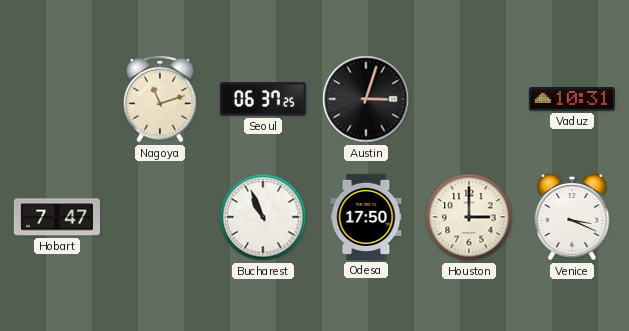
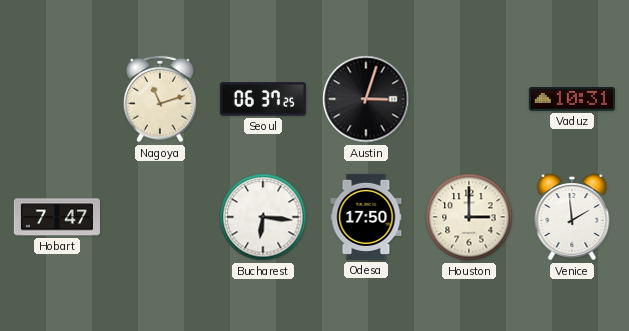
Bucharest: 10:56 -> 6:16
Venice: 3:19 -> 1:59
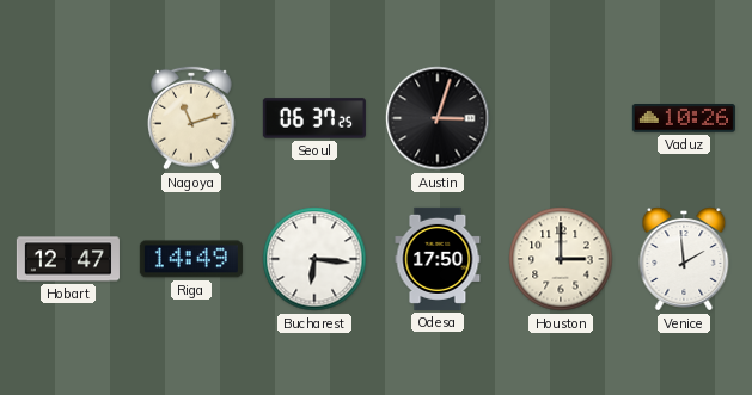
Vaduz: 10:31 -> 10:26
Hobart: 7:47 -> 12:47
Riga: none -> 14:49
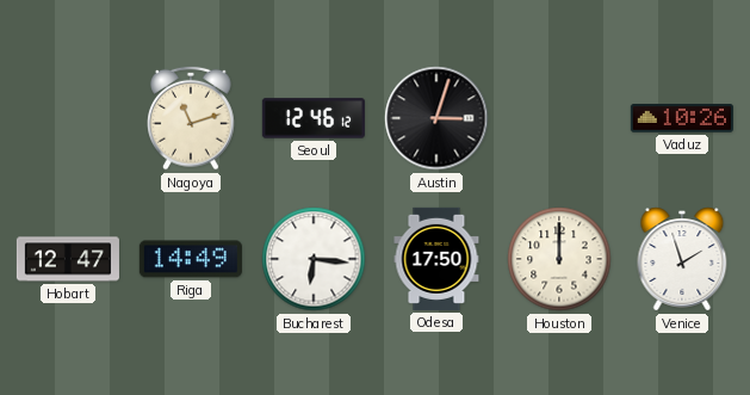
Seoul: 06:37 -> 12:46
Houston: 3:00 -> 12:00
Venice: 1:59 -> 1:57
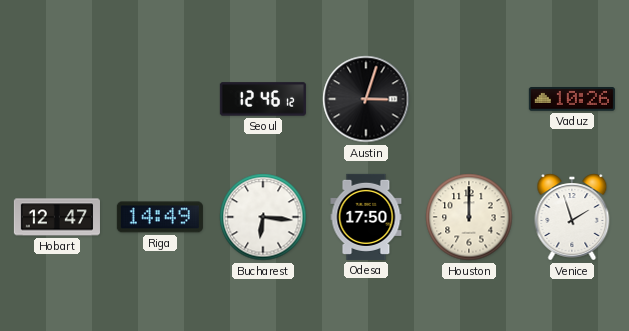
Nagoya: 11:12 -> none
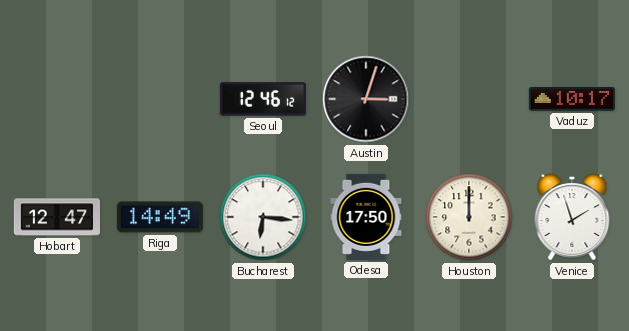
Vaduz: 10:26 -> 10:17
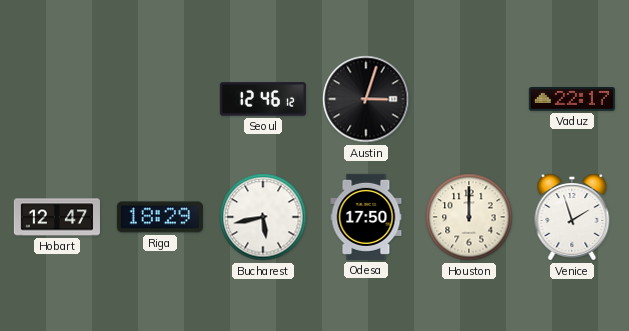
Vaduz: 10:17 -> 22:17
Riga: 14:49 -> 18:29
Bucharest: 6:16 -> 5:43
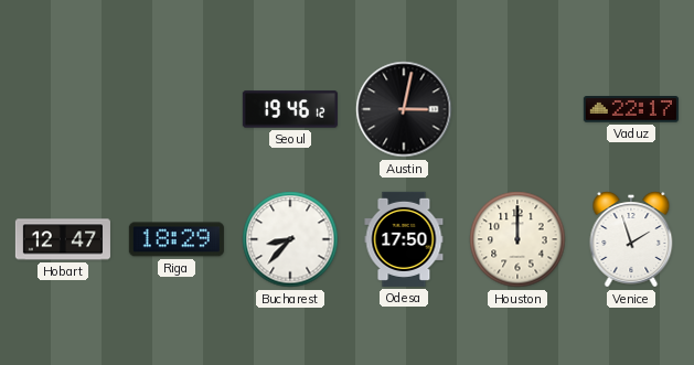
Seoul: 12:46 -> 19:46
Austin: 3:03 -> 3:02
Bucharest: 5:43 -> 8:37
